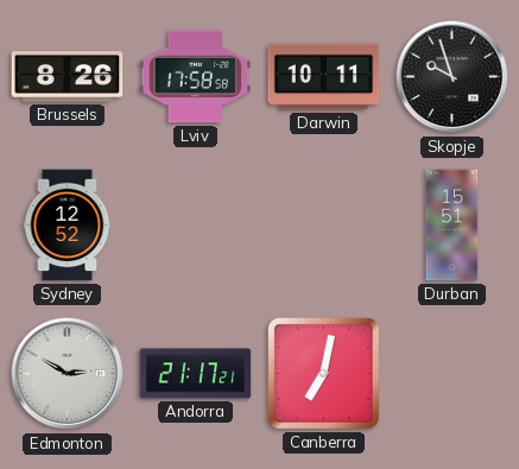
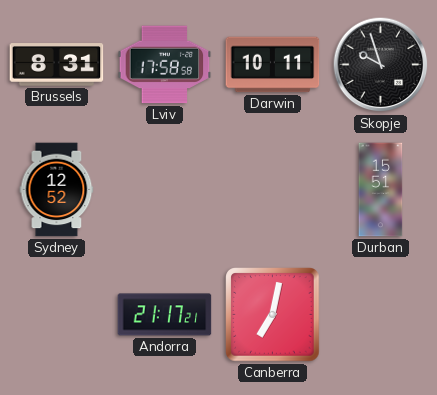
Brussels: 8:26 -> 8:31
Edmonton: 2:50 -> none
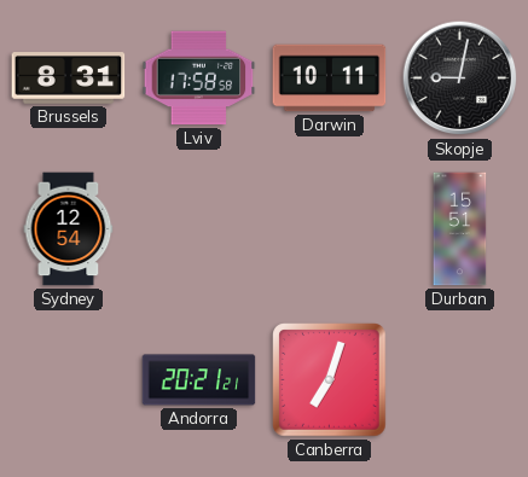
Skopje: 9:57 -> 9:02
Sydney: 12:52 -> 12:54
Andorra: 21:17 -> 20:21
Canberra: 7:02 -> 7:03
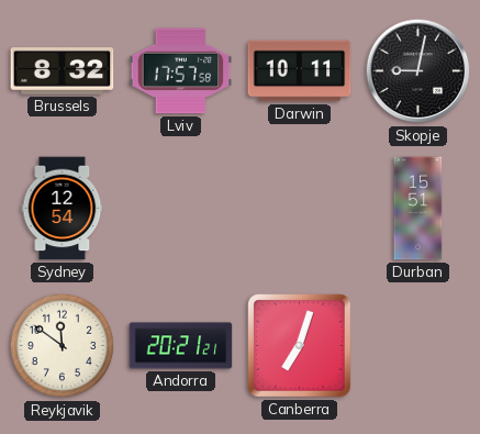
Brussels: 8:31 -> 8:32
Lviv: 17:58 -> 17:57
Reykjavik: none -> 11:51
